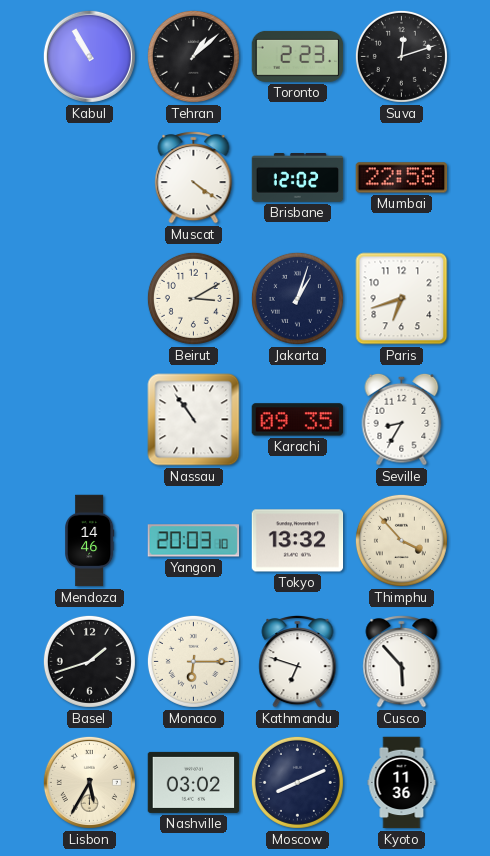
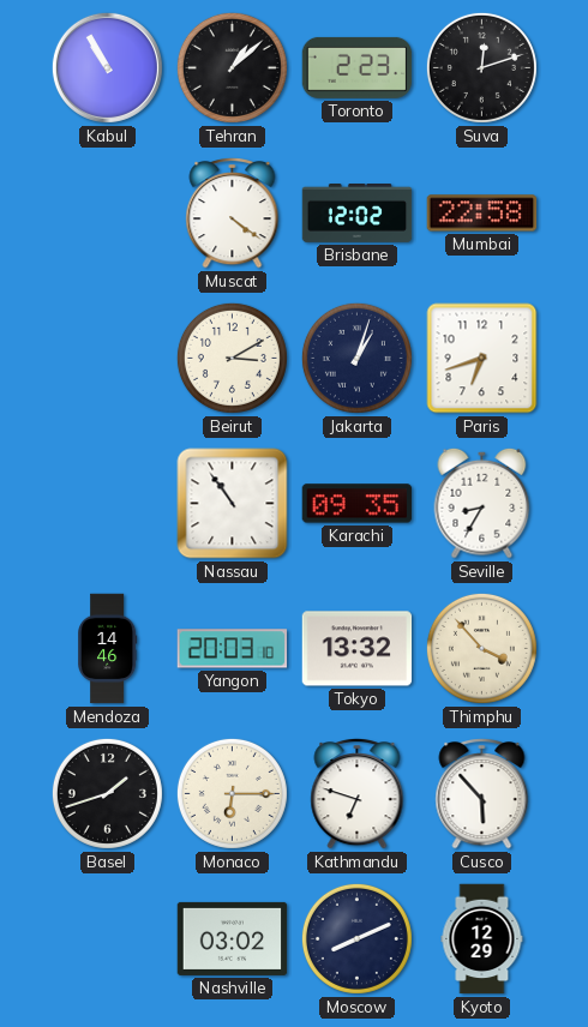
Lisbon: 5:35 -> none
Kyoto: 11:36 -> 12:29
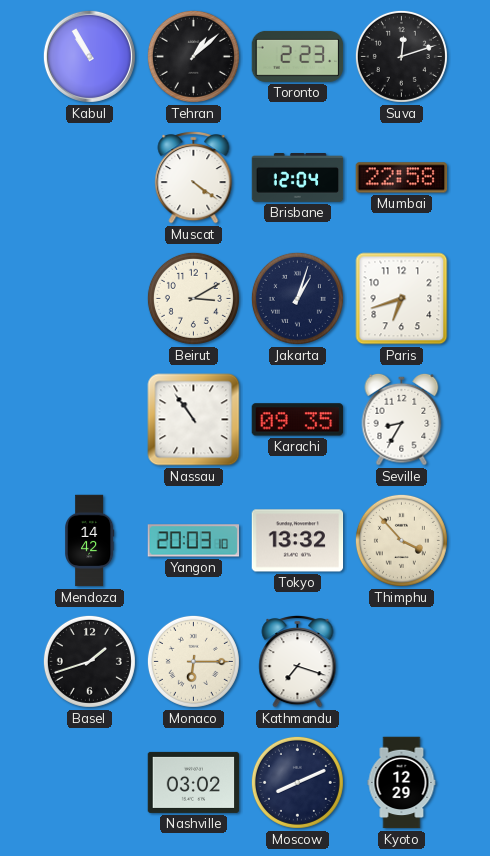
Brisbane: 12:02 -> 12:04
Mendoza: 14:46 -> 14:42
Kathmandu: 6:48 -> 7:18
Cusco: 5:53 -> none
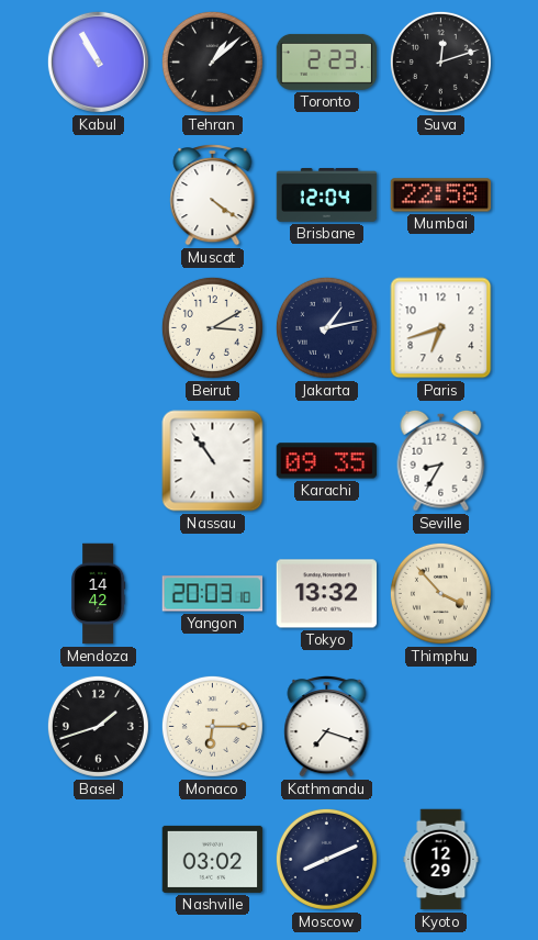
Jakarta: 1:03 -> 1:13
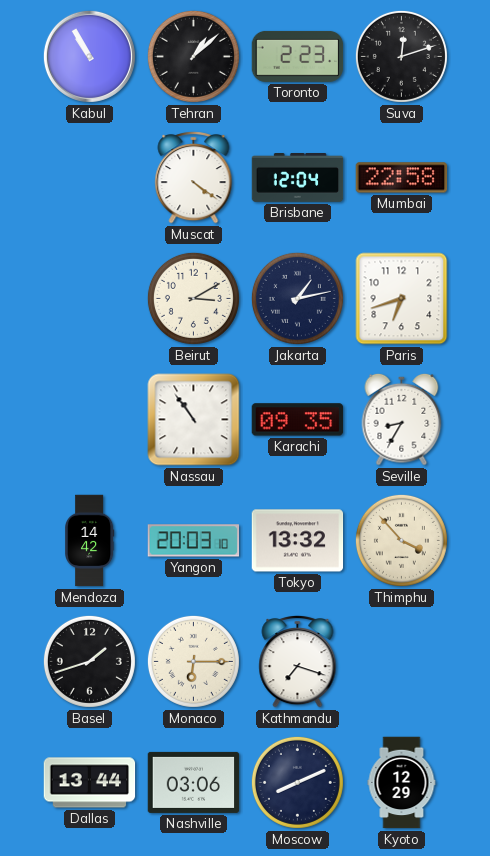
Dallas: none -> 13:44
Nashville: 03:02 -> 03:06
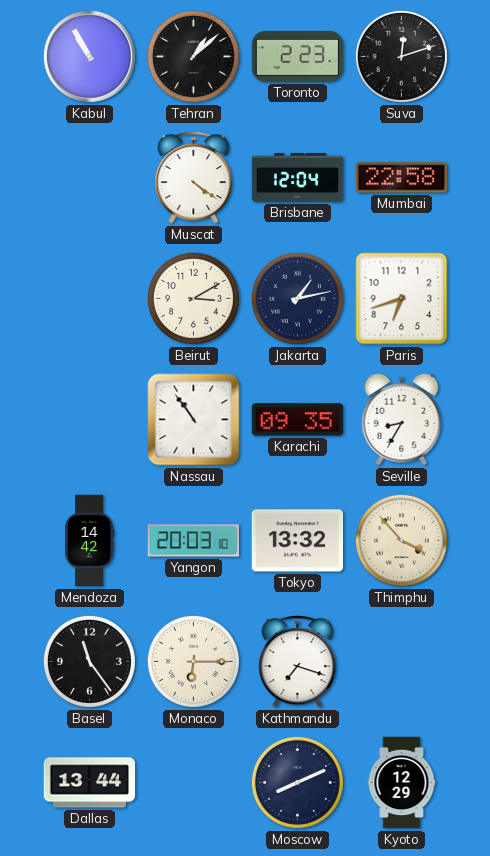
Basel: 1:42 -> 11:24
Nashville: 03:06 -> none
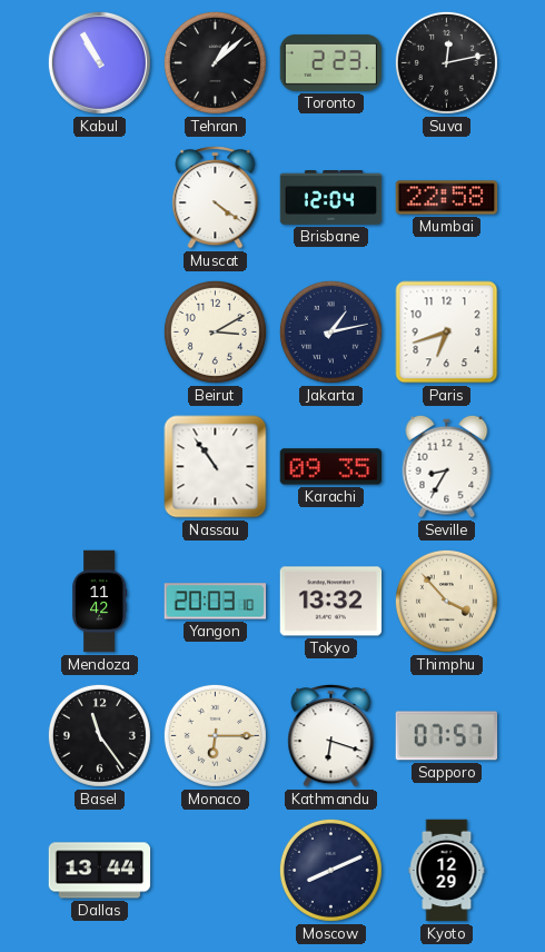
Suva: 12:12 -> 12:13
Mendoza: 14:42 -> 11:42
Kathmandu: 7:18 -> 6:18
Sapporo: none -> 07:57
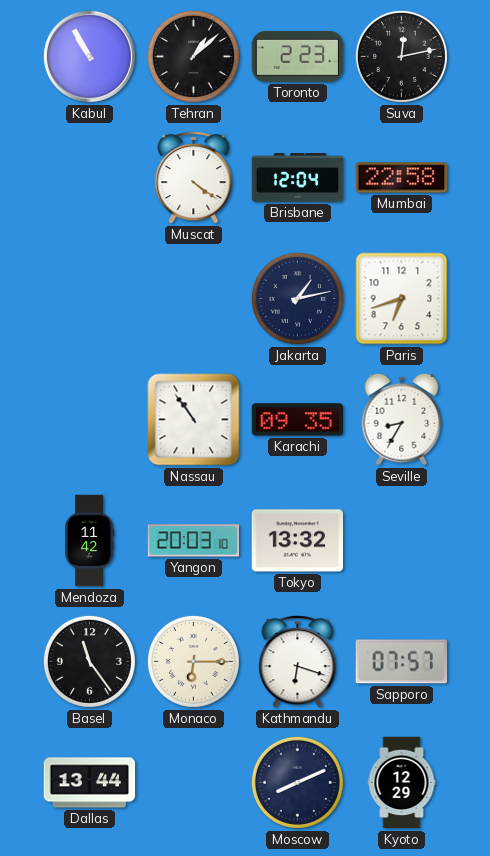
Beirut: 3:10 -> none
Thimphu: 3:53 -> none
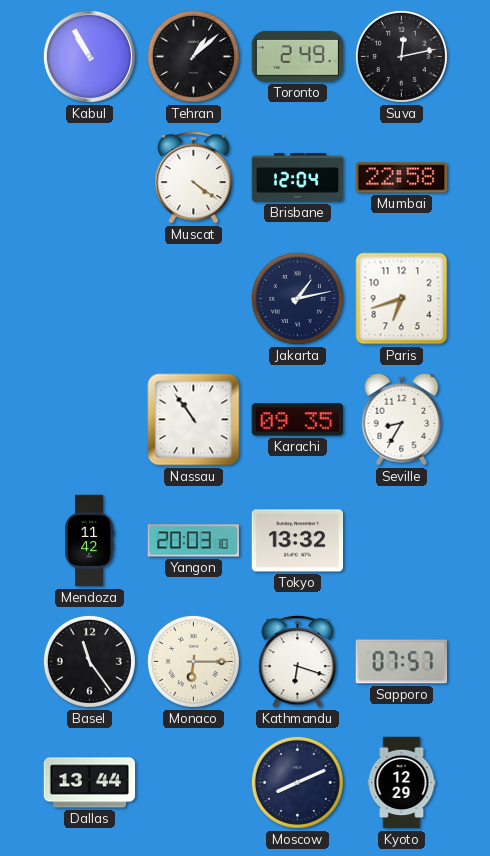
Toronto: 2:23 -> 2:49
